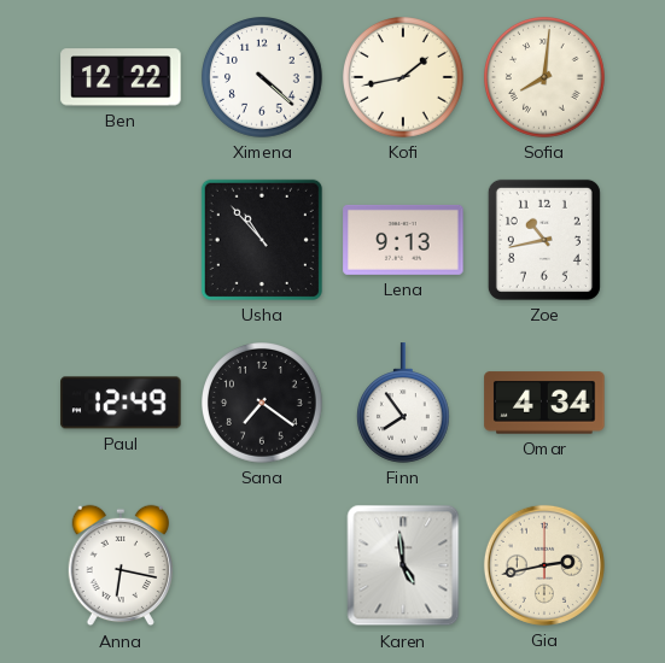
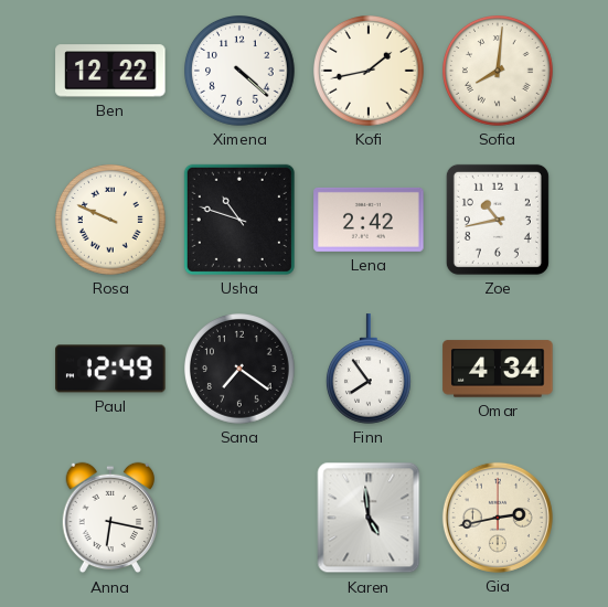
Rosa: none -> 9:49
Usha: 10:53 -> 10:48
Lena: 9:13 -> 2:42
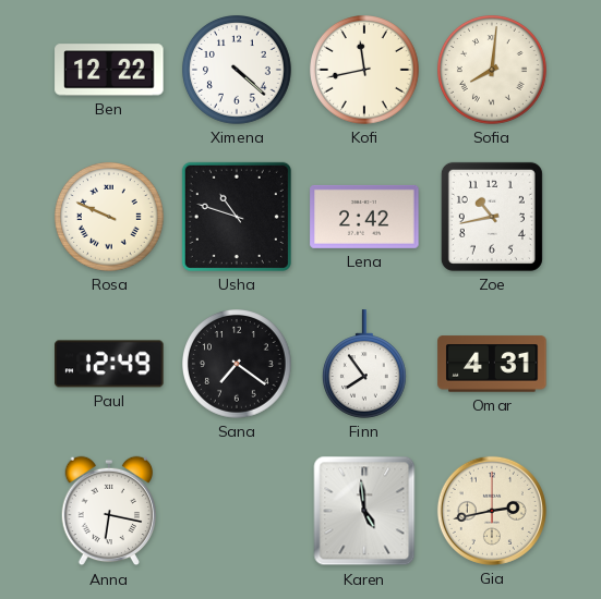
Kofi: 1:43 -> 11:43
Omar: 4:34 -> 4:31
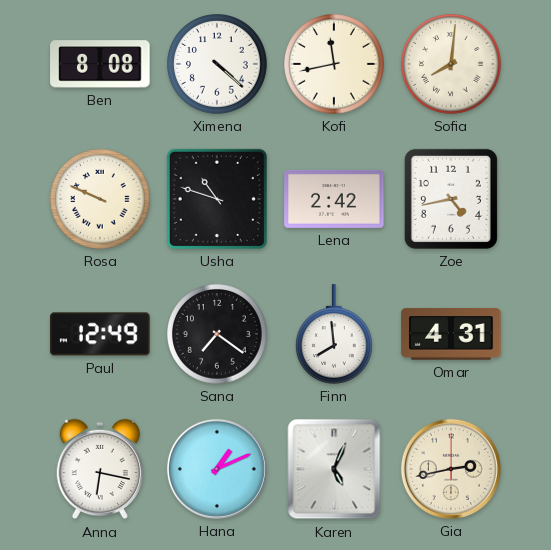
Ben: 12:22 -> 8:08
Zoe: 10:43 -> 4:43
Finn: 7:54 -> 7:59
Hana: none -> 1:11
Karen: 4:59 -> 5:04
